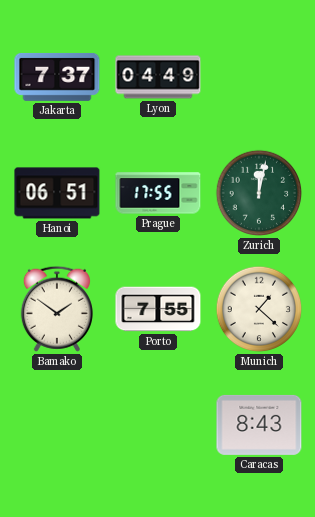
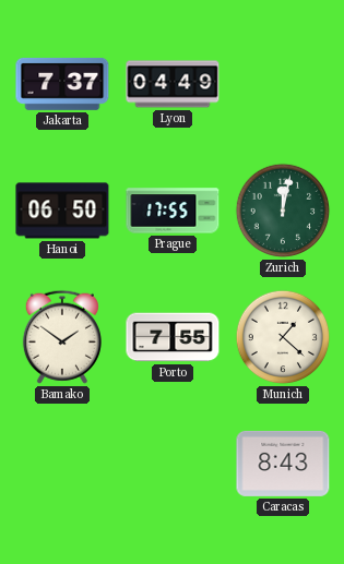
Hanoi: 06:51 -> 06:50
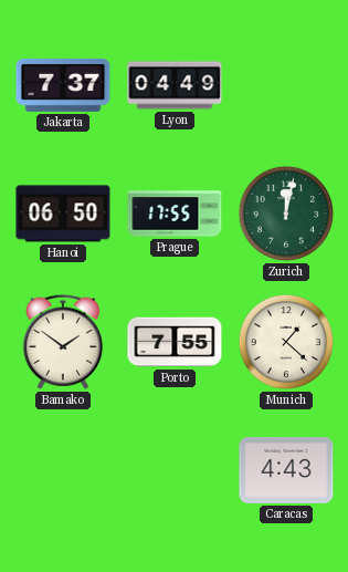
Caracas: 8:43 -> 4:43
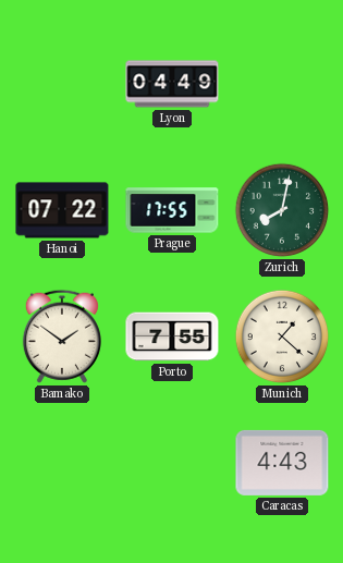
Jakarta: 7:37 -> none
Hanoi: 06:50 -> 07:22
Zurich: 12:02 -> 8:02
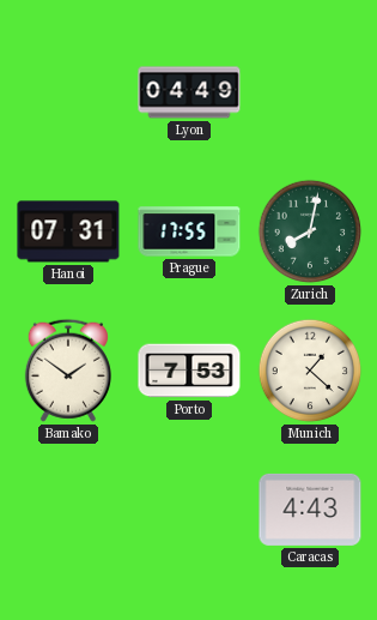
Hanoi: 07:22 -> 07:31
Porto: 7:55 -> 7:53
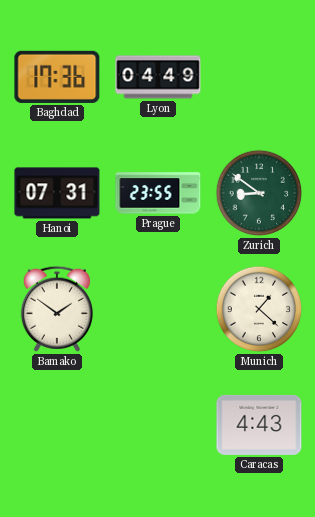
Baghdad: none -> 17:36
Prague: 17:55 -> 23:55
Zurich: 8:02 -> 8:51
Porto: 7:53 -> none
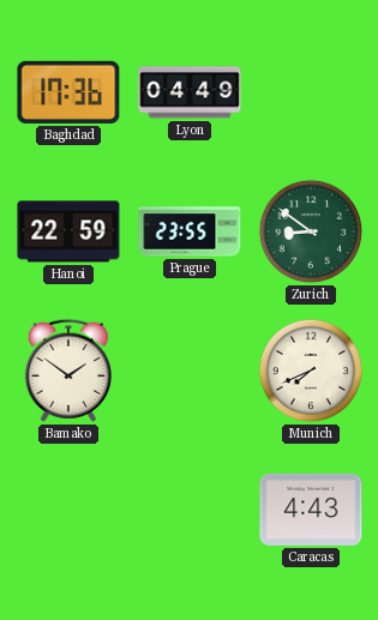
Hanoi: 07:31 -> 22:59
Munich: 1:22 -> 7:41
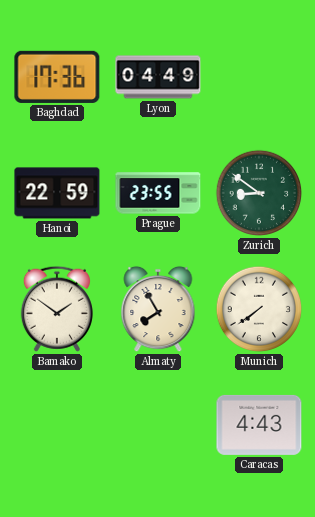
Almaty: none -> 7:55
Munich: 7:41 -> 7:39
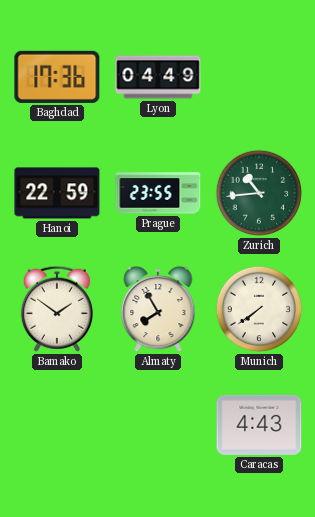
Zurich: 8:51 -> 10:44
